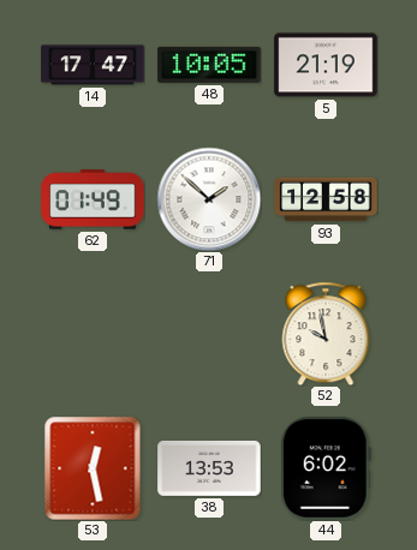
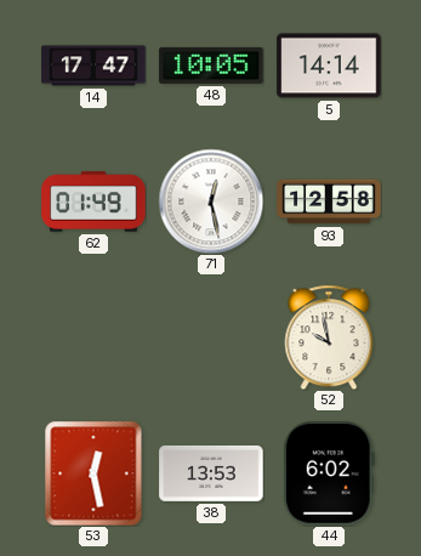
5: 21:19 -> 14:14
71: 1:52 -> 12:28
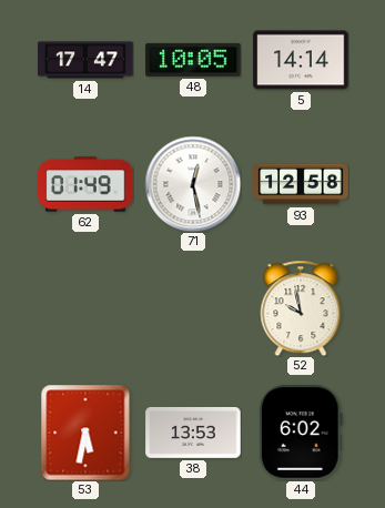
53: 12:28 -> 5:32
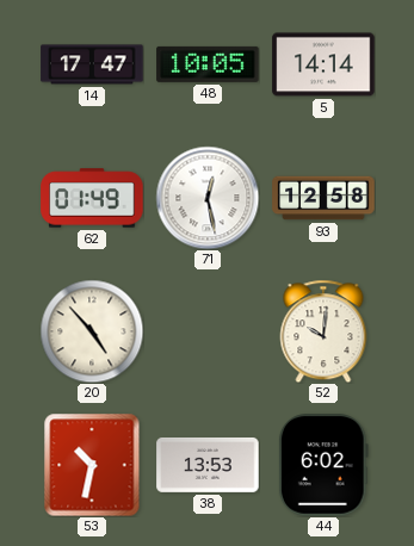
20: none -> 4:53
52: 9:58 -> 10:01
53: 5:32 -> 10:32
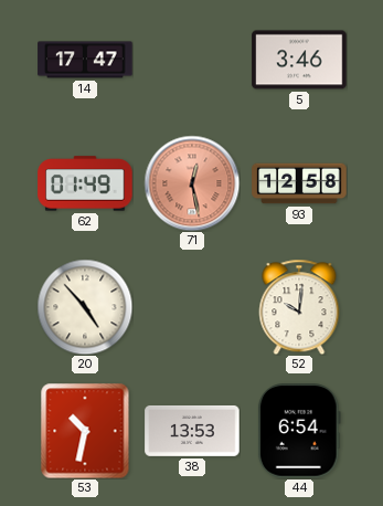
48: 10:05 -> none
5: 14:14 -> 3:46
71 dial: white -> salmon
44: 6:02 -> 6:54
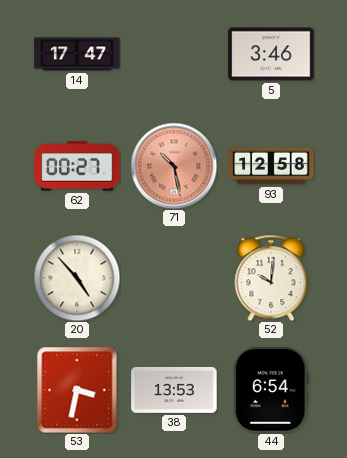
62: 01:49 -> 00:27
71: 12:28 -> 10:28
53: 10:32 -> 3:32
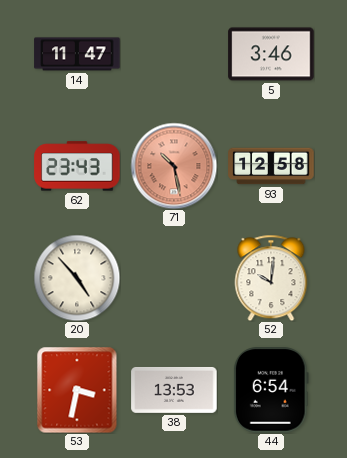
14: 17:47 -> 11:47
62: 00:27 -> 23:43
